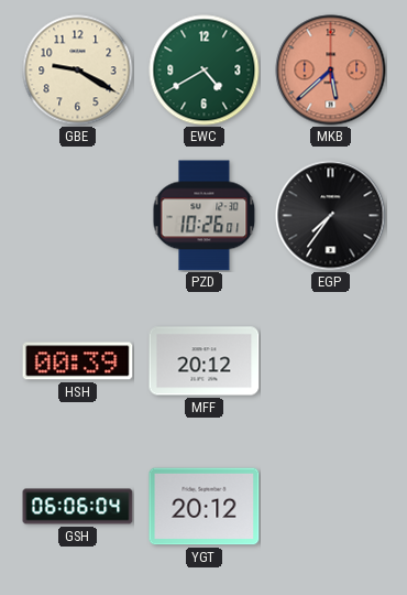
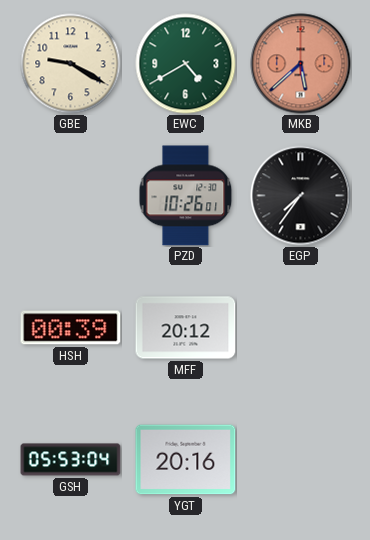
GSH: 06:06 -> 05:53
YGT: 20:12 -> 20:16
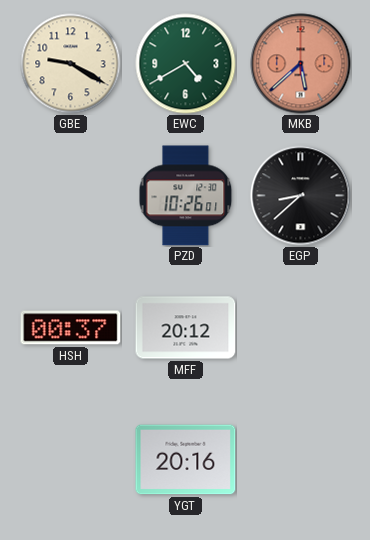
EGP: 7:36 -> 8:38
HSH: 00:39 -> 00:37
GSH: 05:53 -> none
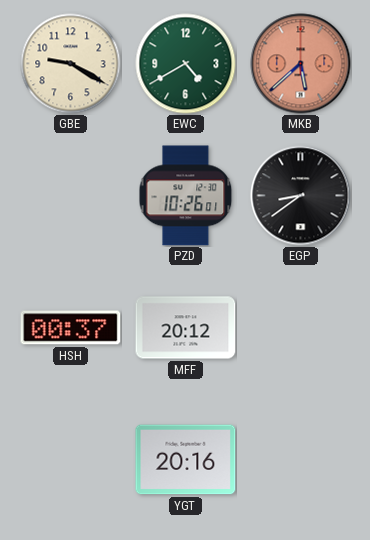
EGP: 8:38 -> 8:39
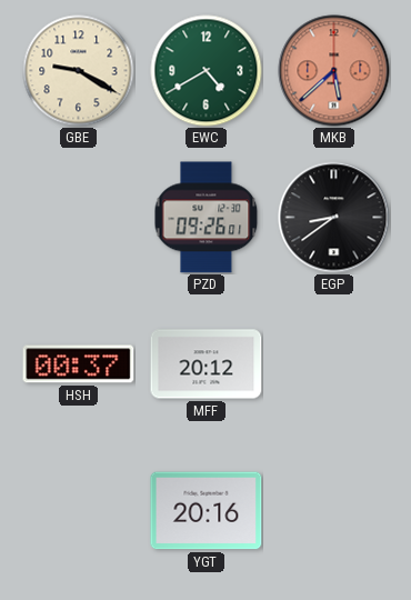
PZD: 10:26 -> 09:26
